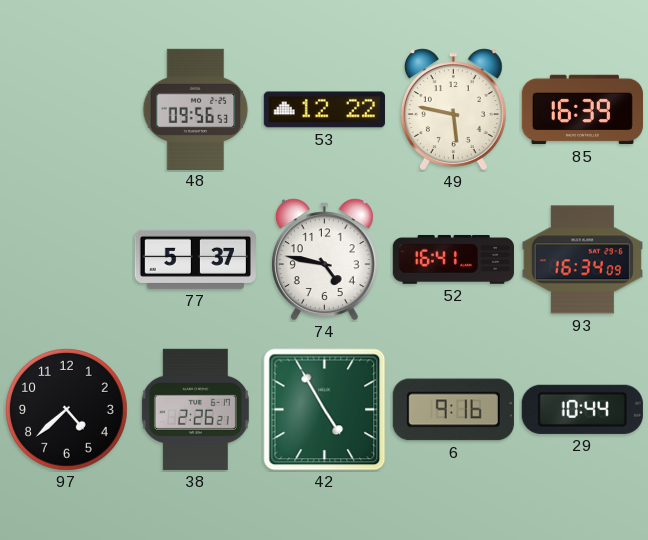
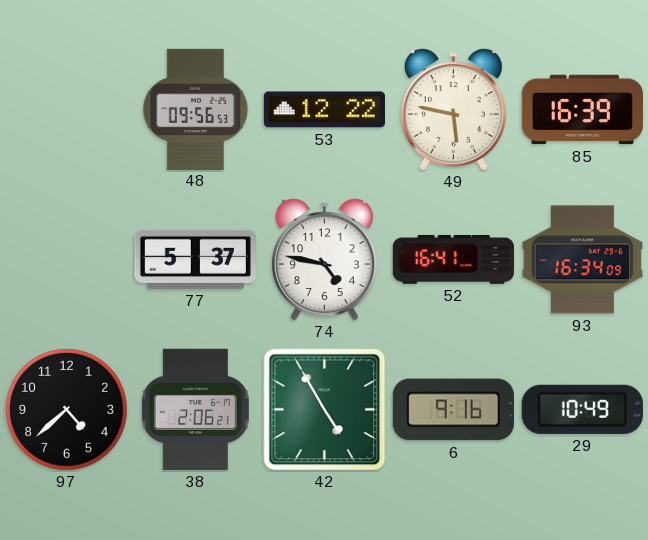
38: 2:26 -> 2:06
29: 10:44 -> 10:49
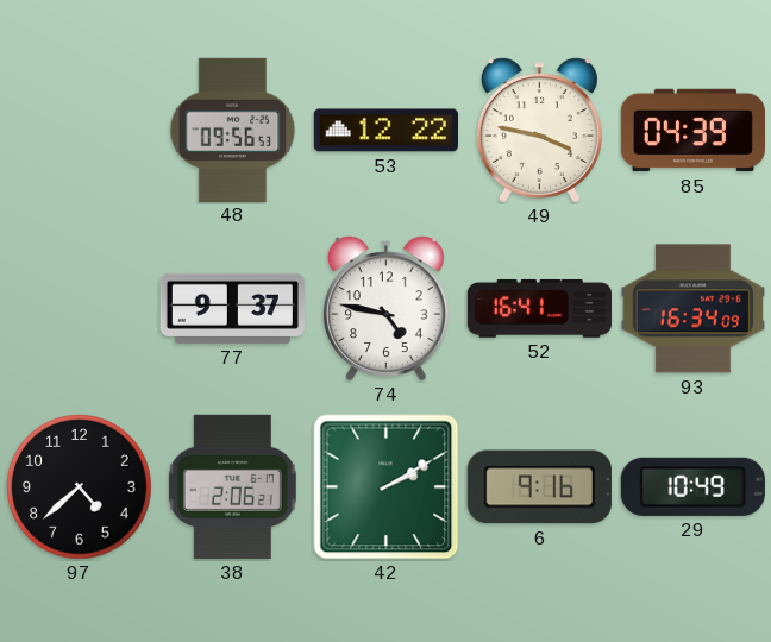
49: 5:47 -> 3:47
85: 16:39 -> 04:39
77: 5:37 -> 9:37
42: 4:55 -> 2:10
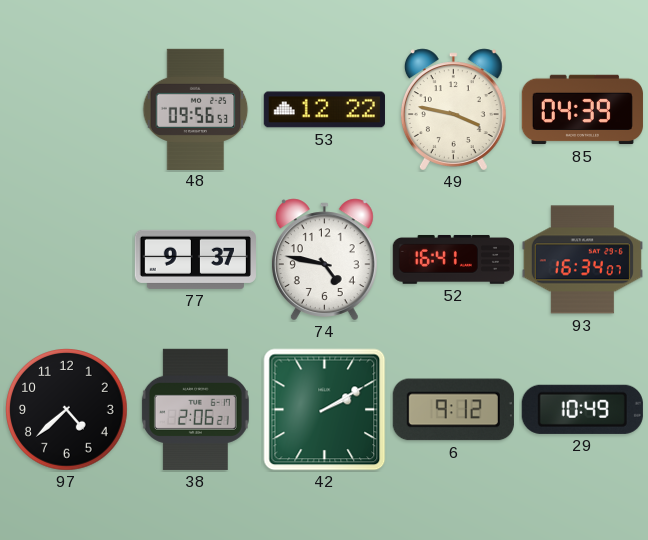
93: 16:34:09 -> 16:34:07
6: 9:16 -> 9:12
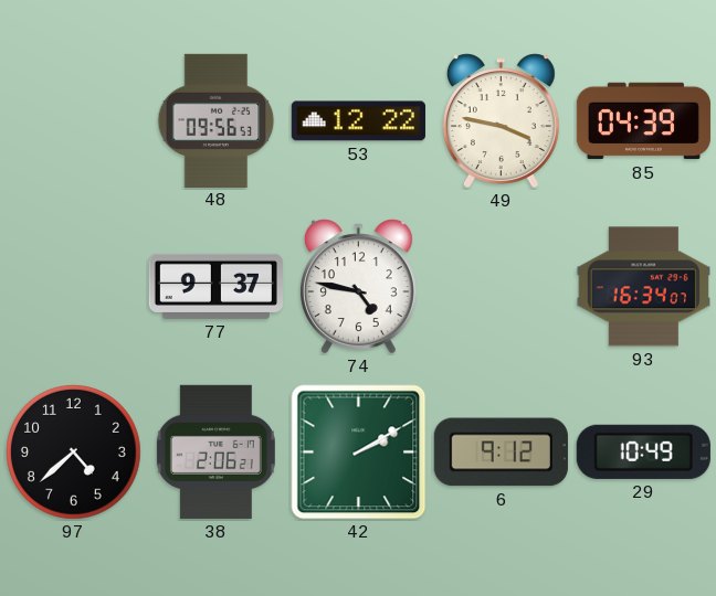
52: 16:41 -> none
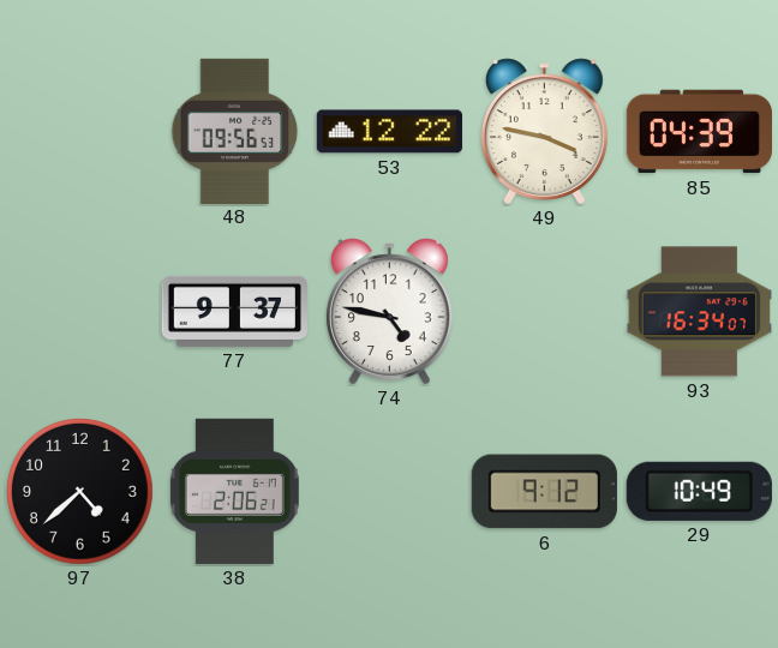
42: 2:10 -> none
